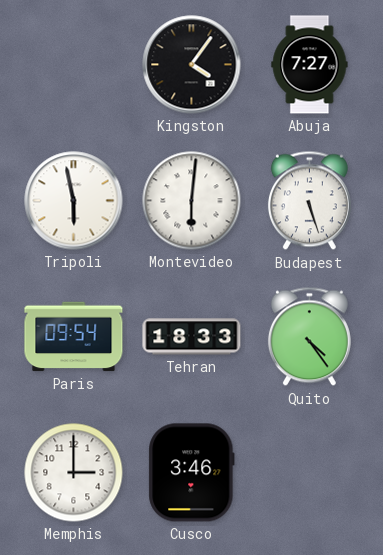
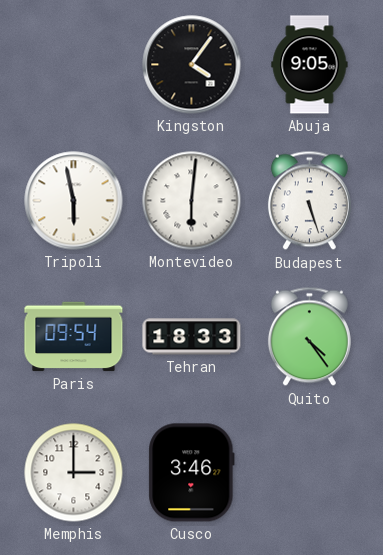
Abuja: 7:27 -> 9:05
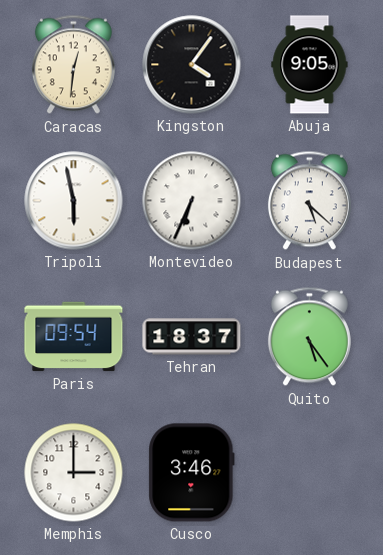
Caracas: none -> 12:31
Montevideo: 6:01 -> 6:34
Budapest: 5:27 -> 5:22
Tehran: 18:33 -> 18:37
Quito: 4:24 -> 5:24
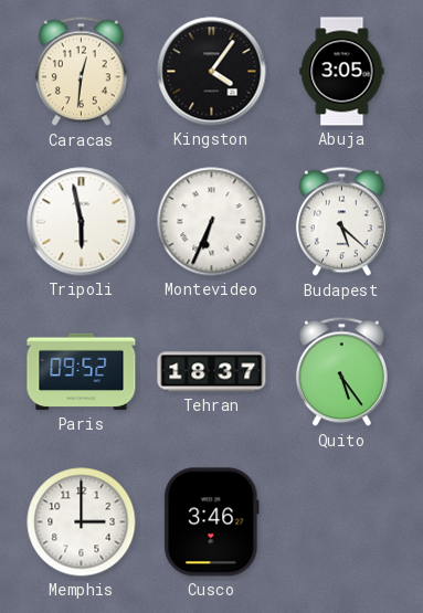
Abuja: 9:05 -> 3:05
Paris: 09:54 -> 09:52
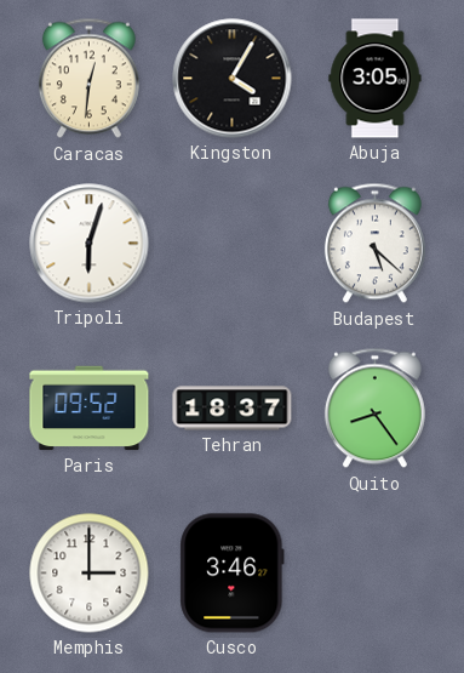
Kingston: 4:06 -> 4:05
Tripoli: 5:58 -> 6:03
Montevideo: 6:34 -> none
Quito: 5:24 -> 8:24
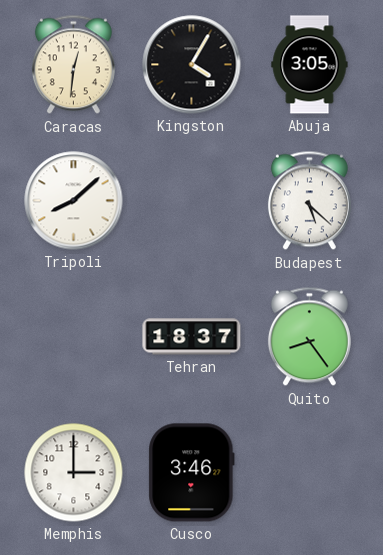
Tripoli: 6:03 -> 8:08
Paris: 09:52 -> none
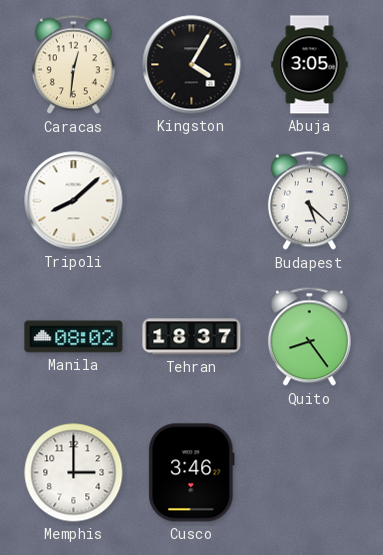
Manila: none -> 08:02
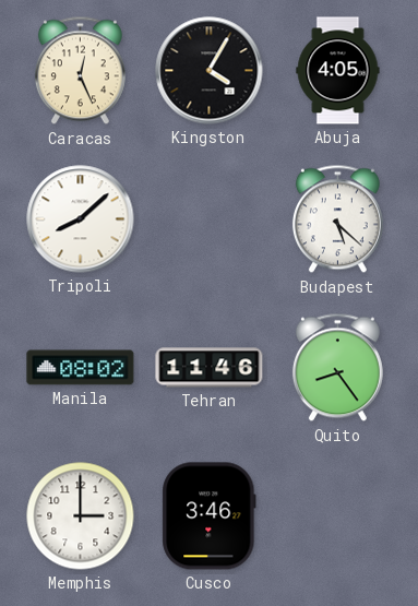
Caracas: 12:31 -> 12:26
Abuja: 3:05 -> 4:05
Tehran: 18:37 -> 11:46
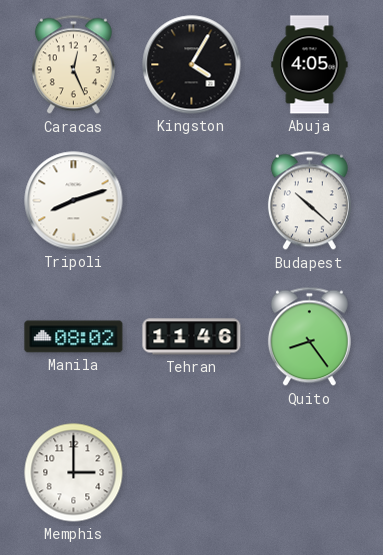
Tripoli: 8:08 -> 8:12
Budapest: 5:22 -> 10:22
Cusco: 3:46 -> none
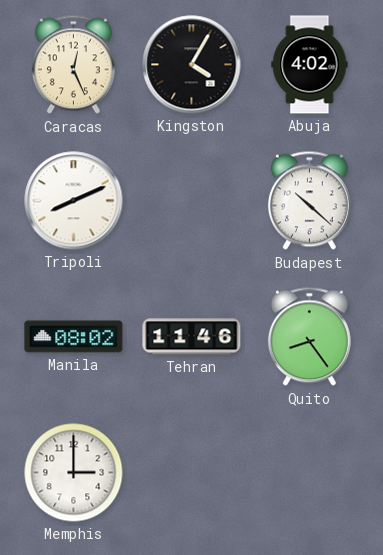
Abuja: 4:05 -> 4:02
Tripoli: 8:12 -> 8:11
